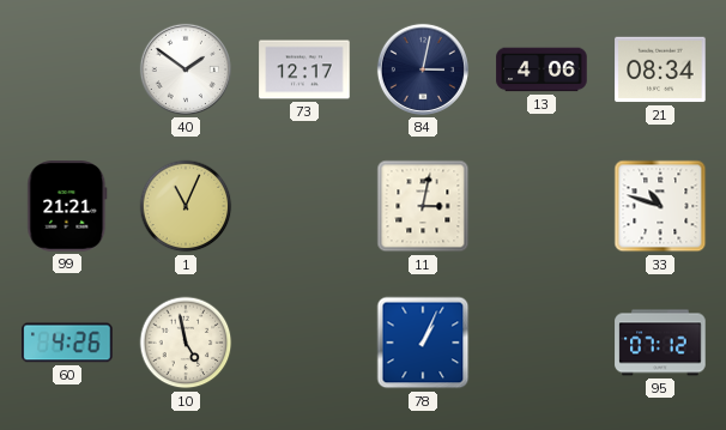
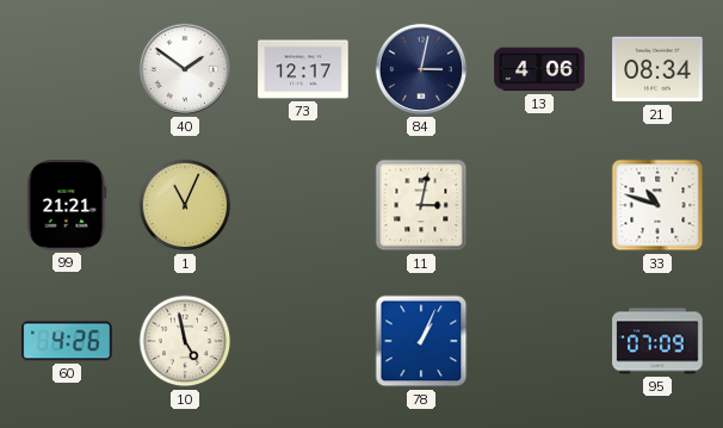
95: 07:12 -> 07:09
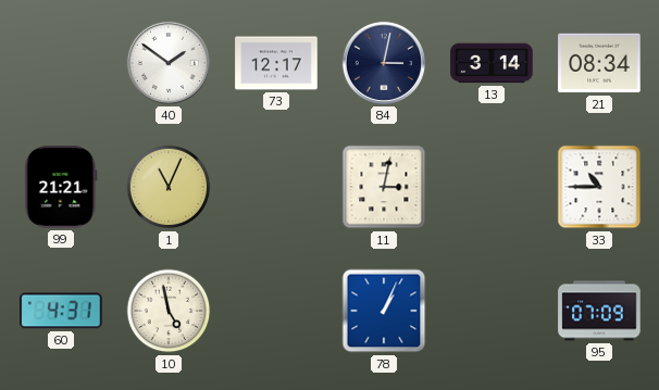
13: 4:06 -> 3:14
33: 10:48 -> 10:45
60: 4:26 -> 4:31
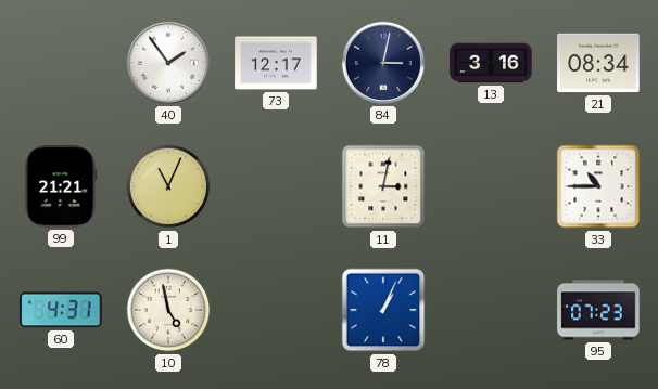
40: 1:51 -> 1:54
13: 3:14 -> 3:16
95: 07:09 -> 07:23
